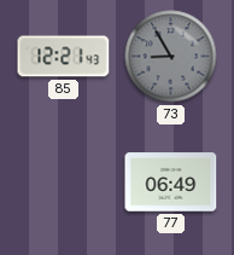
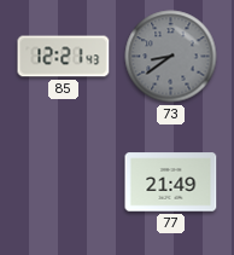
73: 8:55 -> 8:39
77: 06:49 -> 21:49
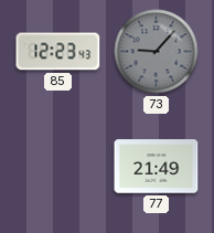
85: 12:21 -> 12:23
73: 8:39 -> 9:07
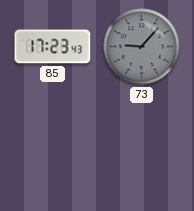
85: 12:23 -> 17:23
77: 21:49 -> none
